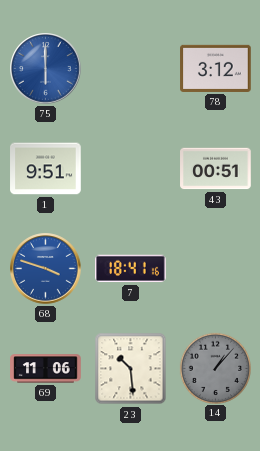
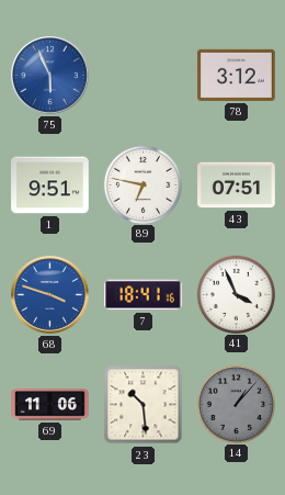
75: 6:00 -> 5:56
89: none -> 6:47
43: 00:51 -> 07:51
41: none -> 3:56
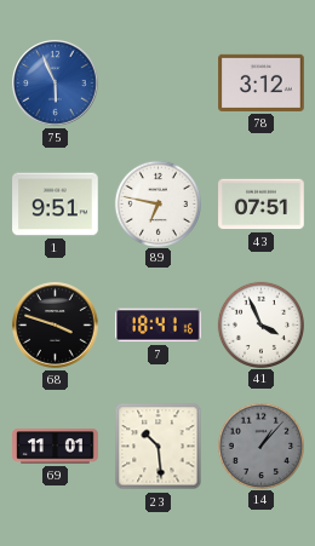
68 dial: blue -> black
69: 11:06 -> 11:01
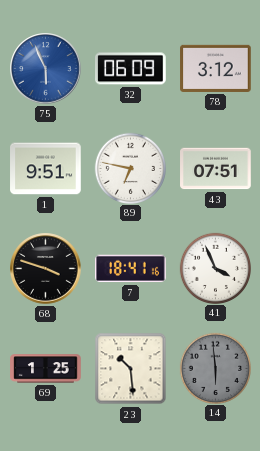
32: none -> 06:09
69: 11:01 -> 1:25
14: 1:07 -> 5:59
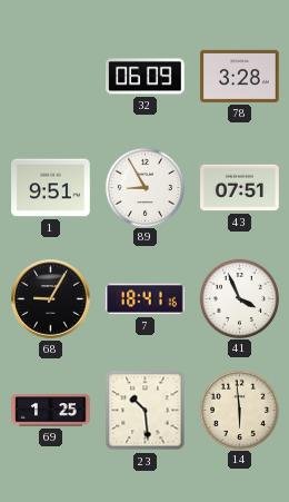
75: 5:56 -> none
78: 3:12 -> 3:28
89: 6:47 -> 8:55
68: 3:48 -> 9:05
14 dial: grey -> cream
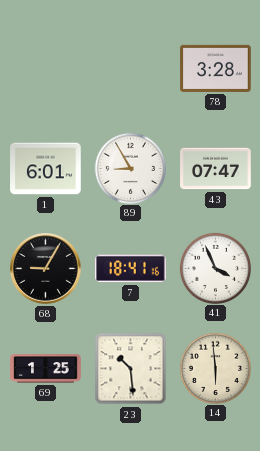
32: 06:09 -> none
1: 9:51 -> 6:01
43: 07:51 -> 07:47
